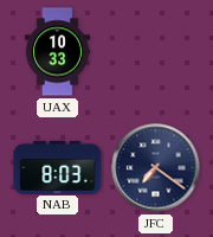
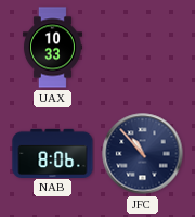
NAB: 8:03 -> 8:06
JFC: 7:21 -> 10:53
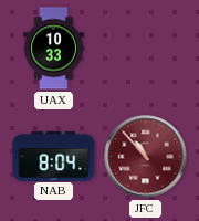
NAB: 8:06 -> 8:04
JFC dial: navy -> burgundy
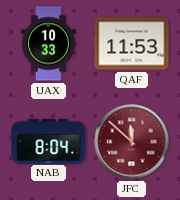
QAF: none -> 11:53
JFC: 10:53 -> 11:52
